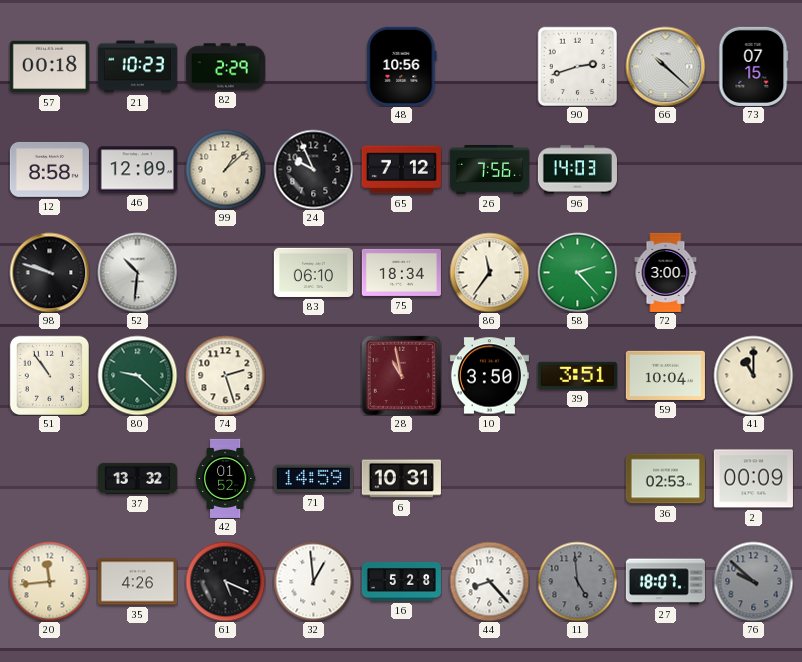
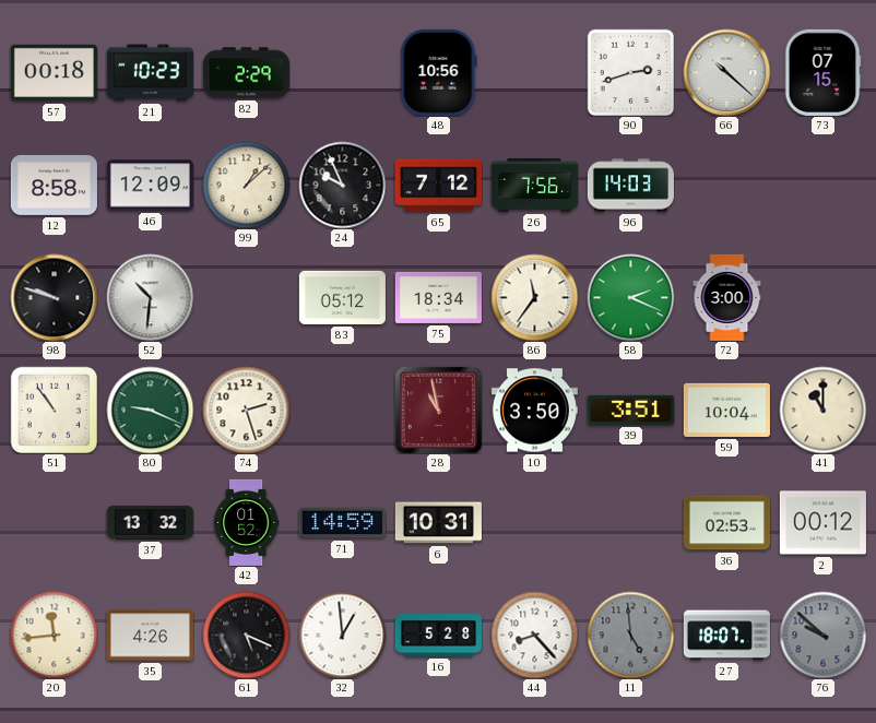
83: 06:10 -> 05:12
58: 2:23 -> 2:19
80: 9:22 -> 9:19
2: 00:09 -> 00:12
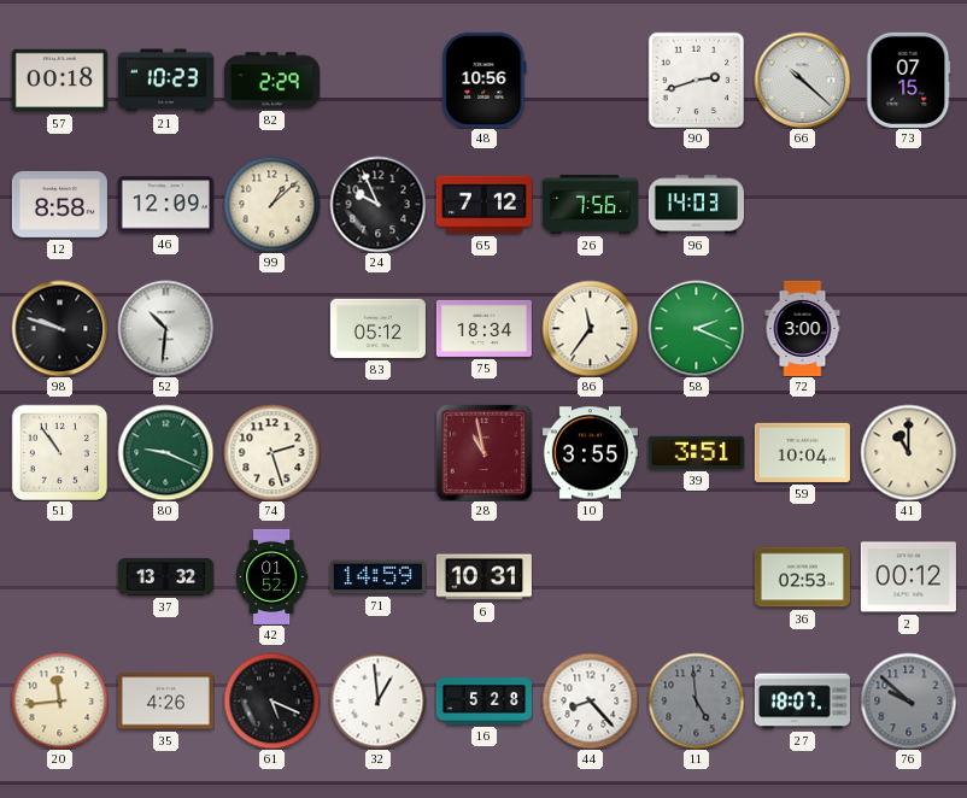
10: 3:50 -> 3:55
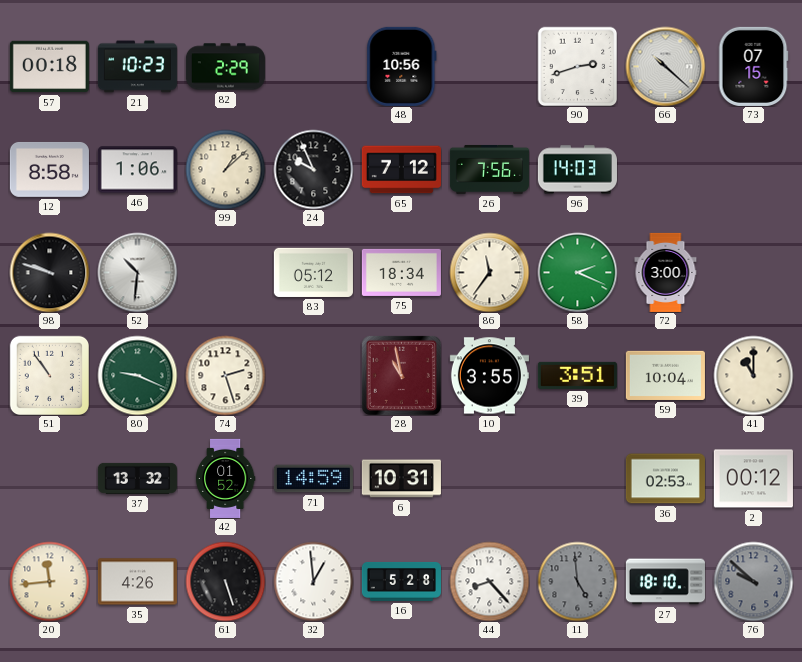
46: 12:09 -> 1:06
61: 5:19 -> 5:27
27: 18:07 -> 18:10
